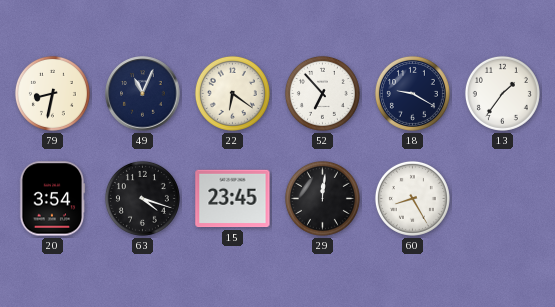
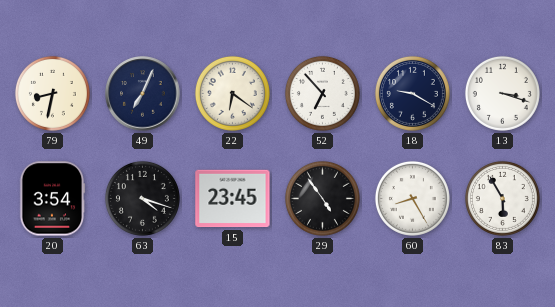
49: 11:04 -> 7:04
13: 1:36 -> 3:18
29: 12:01 -> 4:54
83: none -> 5:55
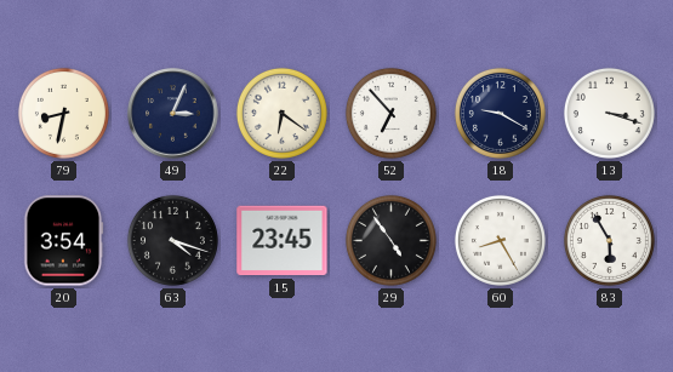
49: 7:04 -> 3:04
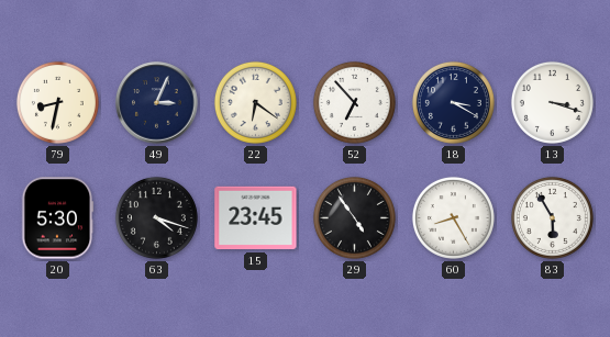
18: 9:20 -> 3:20
20: 3:54 -> 5:30
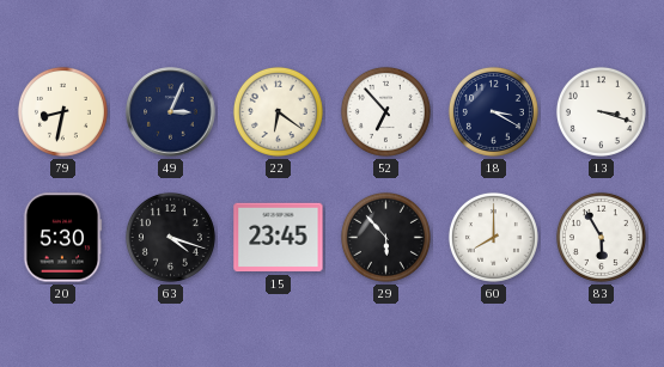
29: 4:54 -> 5:53
60: 8:25 -> 8:00
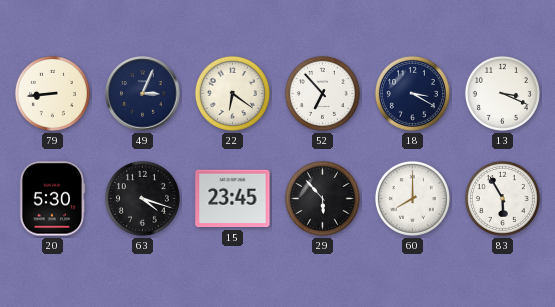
79: 8:32 -> 8:44
13: 3:18 -> 3:19
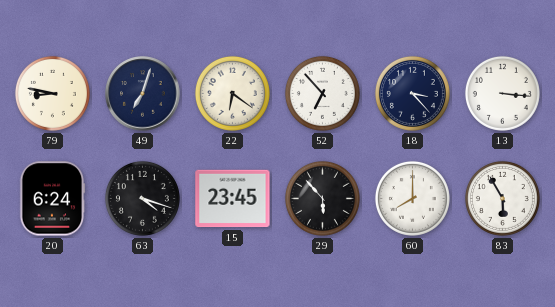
79: 8:44 -> 8:47
49: 3:04 -> 7:03
18: 3:20 -> 3:23
13: 3:19 -> 3:16
20: 5:30 -> 6:24
